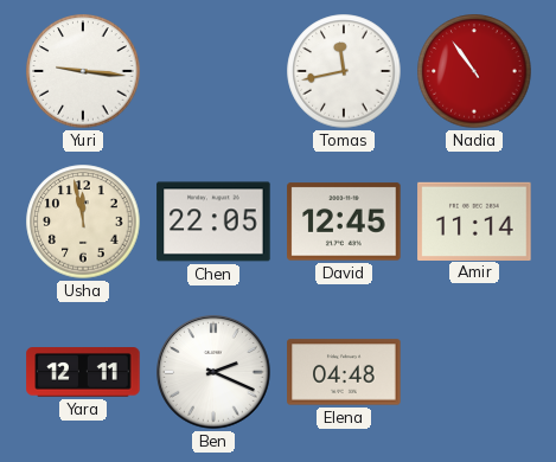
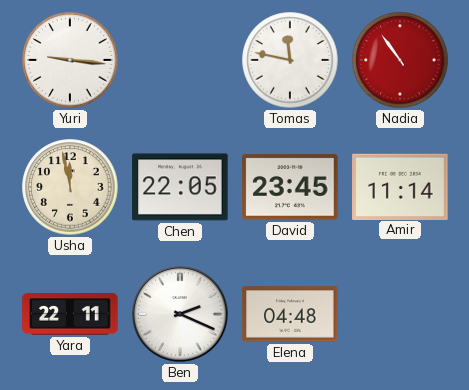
Tomas: 11:43 -> 11:47
David: 12:45 -> 23:45
Yara: 12:11 -> 22:11
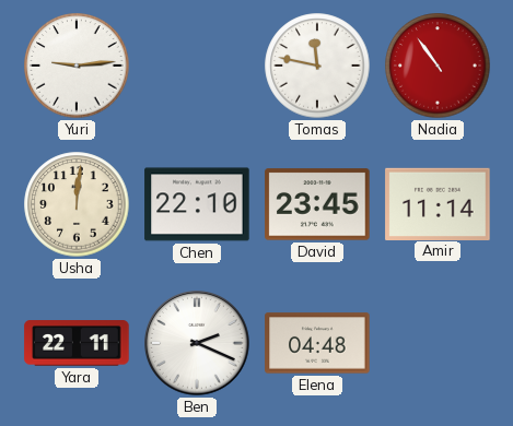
Yuri: 9:16 -> 9:14
Usha: 11:58 -> 12:01
Chen: 22:05 -> 22:10
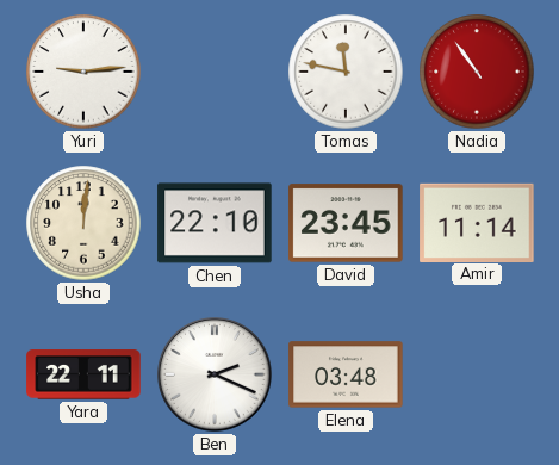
Elena: 04:48 -> 03:48
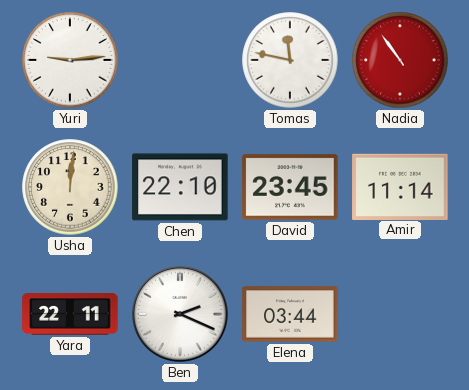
Elena: 03:48 -> 03:44
